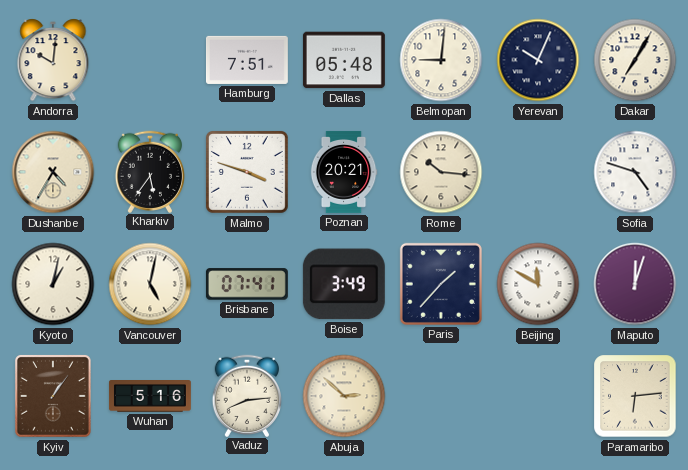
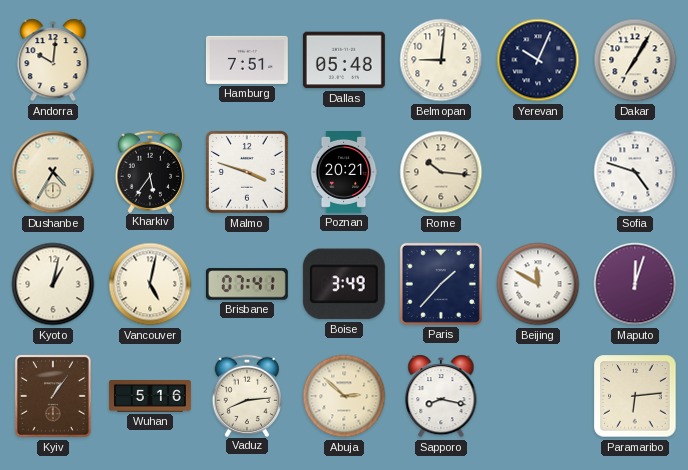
Sapporo: none -> 8:17
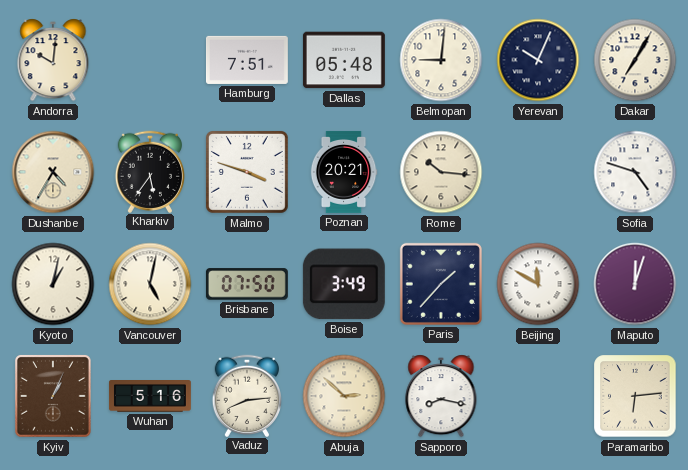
Brisbane: 07:41 -> 07:50
Kyiv: 1:06 -> 1:04
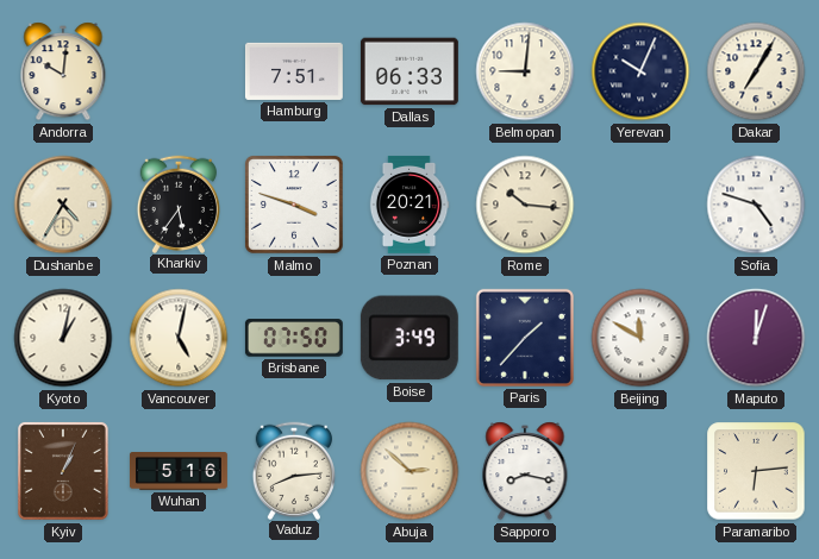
Dallas: 05:48 -> 06:33
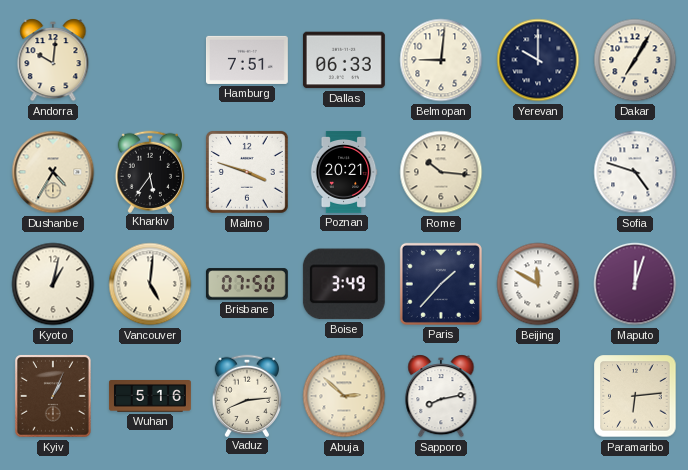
Yerevan: 10:04 -> 10:00
Vancouver: 5:02 -> 5:01
Sapporo: 8:17 -> 8:13
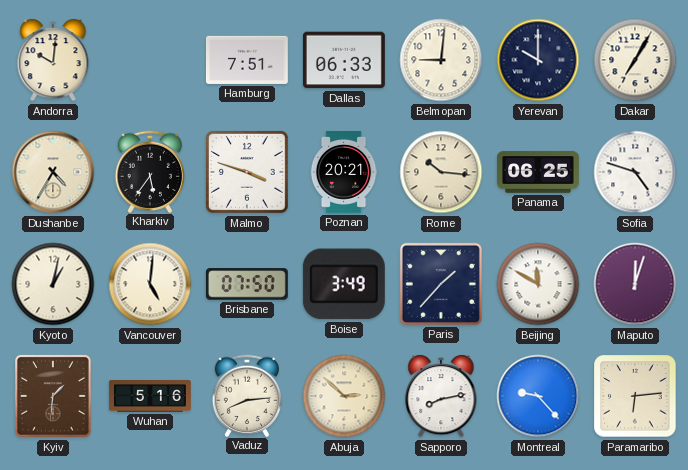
Panama: none -> 06:25
Kyiv: 1:04 -> 1:31
Montreal: none -> 9:23
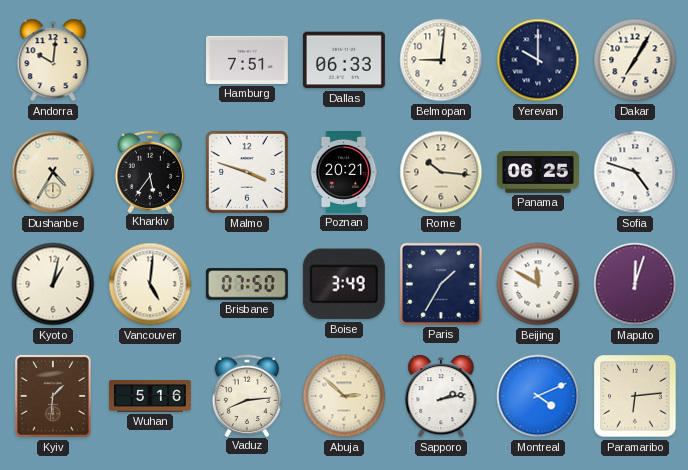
Paris: 1:37 -> 1:35
Sapporo: 8:13 -> 2:13
Montreal: 9:23 -> 4:11
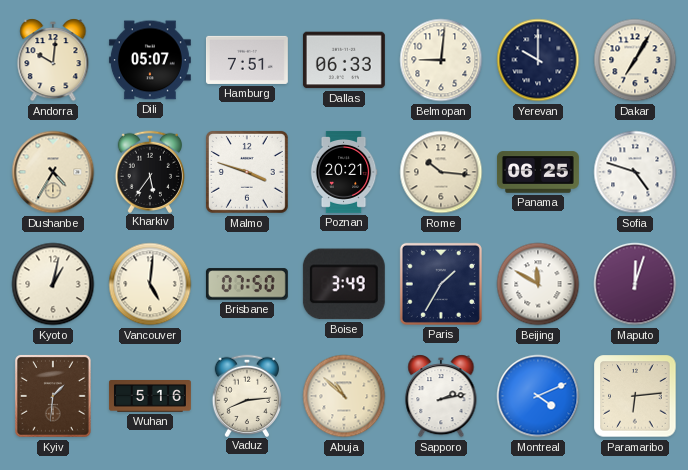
Dili: none -> 05:07
Abuja: 2:52 -> 10:52
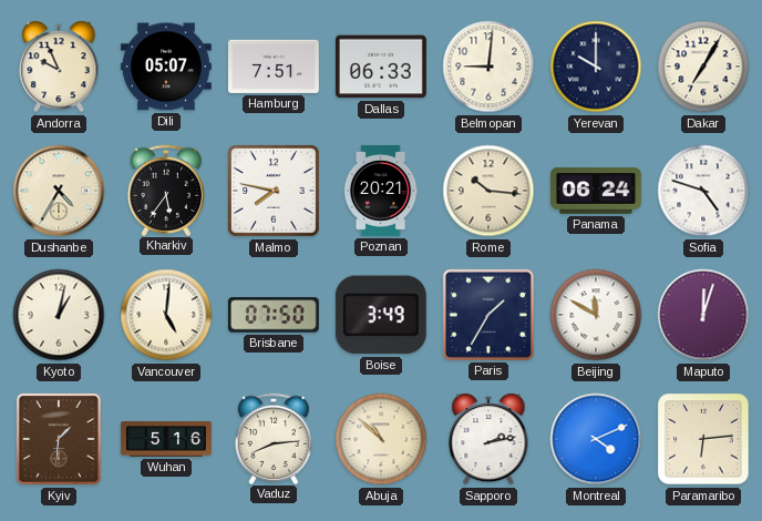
Andorra: 10:01 -> 9:56
Malmo: 3:48 -> 7:47
Panama: 06:25 -> 06:24
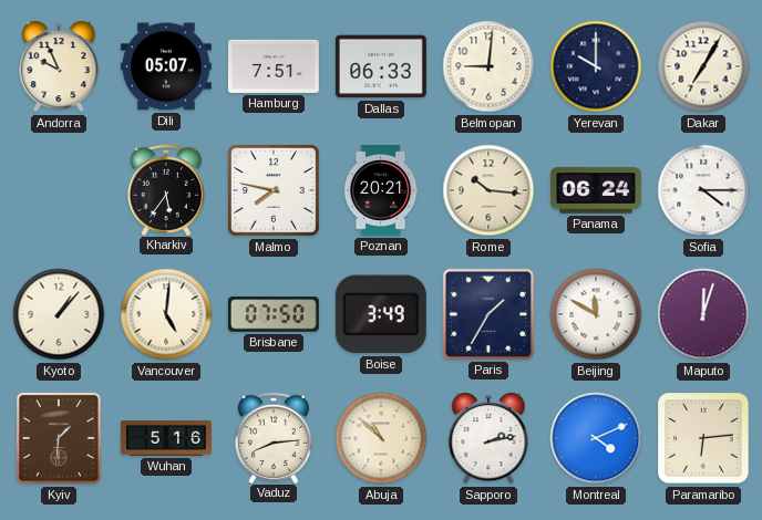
Dushanbe: 4:35 -> none
Sofia: 4:48 -> 4:15
Kyoto: 1:02 -> 1:07
